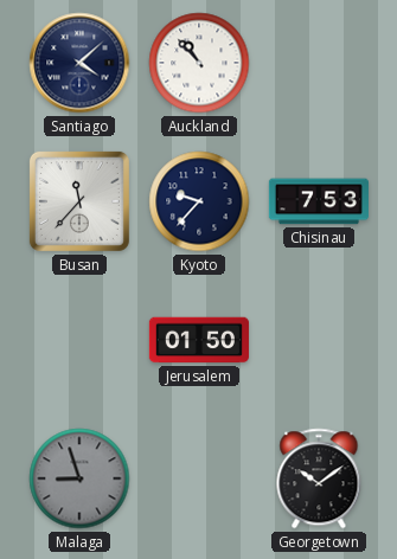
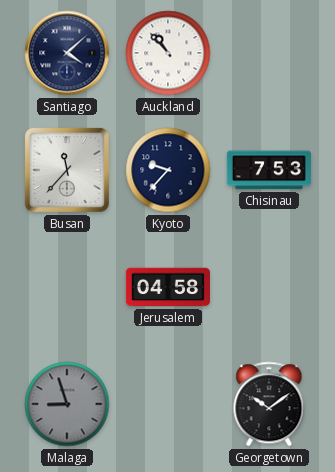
Jerusalem: 01:50 -> 04:58
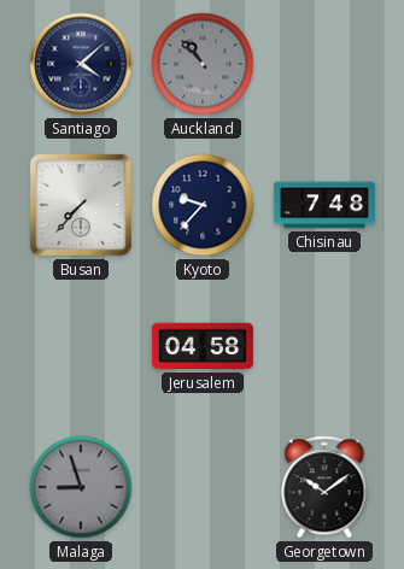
Auckland dial: white -> grey
Busan: 11:37 -> 7:37
Chisinau: 7:53 -> 7:48
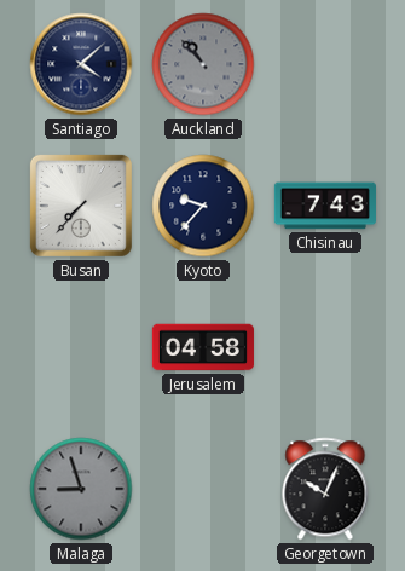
Chisinau: 7:48 -> 7:43
Georgetown: 10:09 -> 10:04
